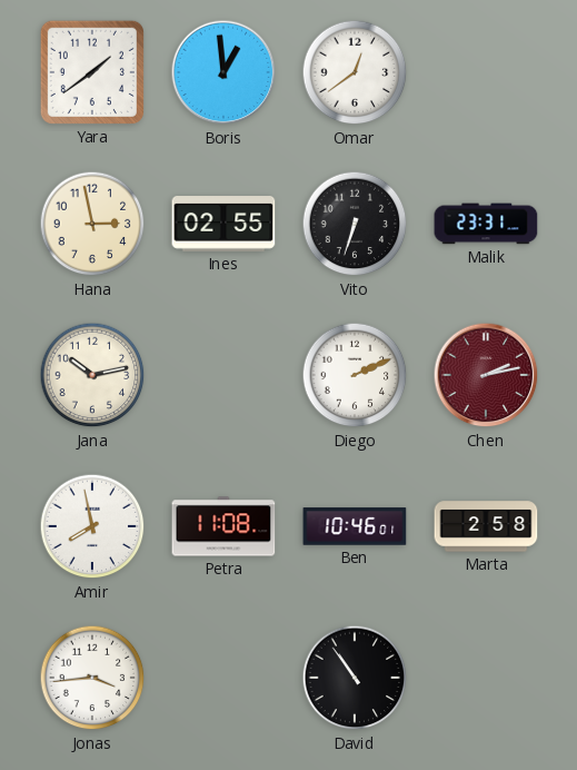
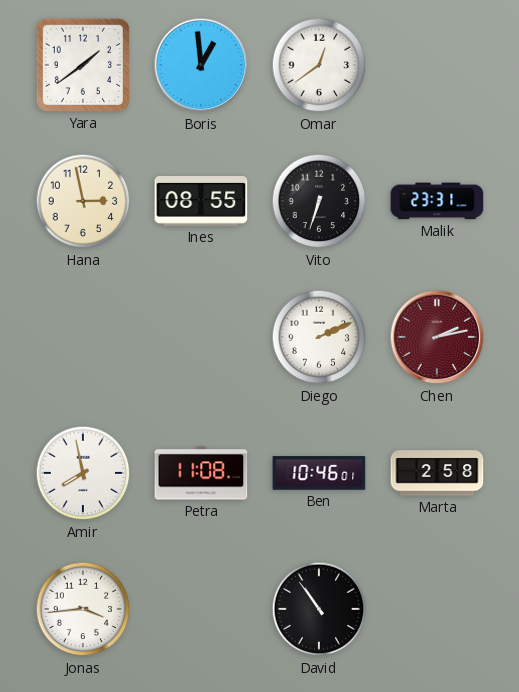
Ines: 02:55 -> 08:55
Jana: 10:13 -> none
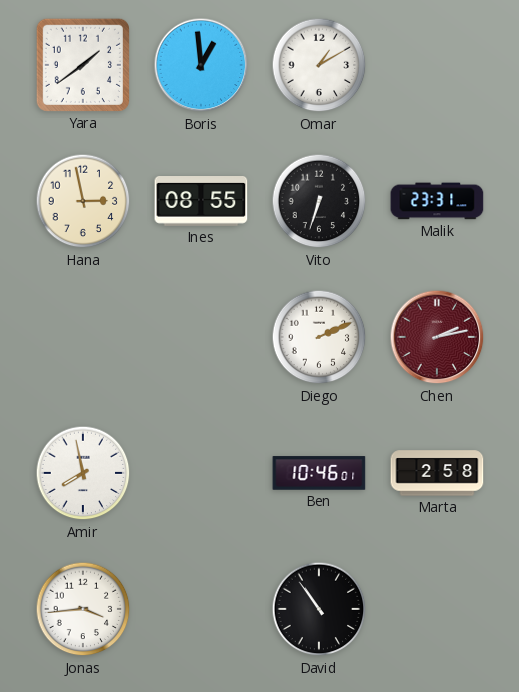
Omar: 12:39 -> 1:10
Petra: 11:08 -> none
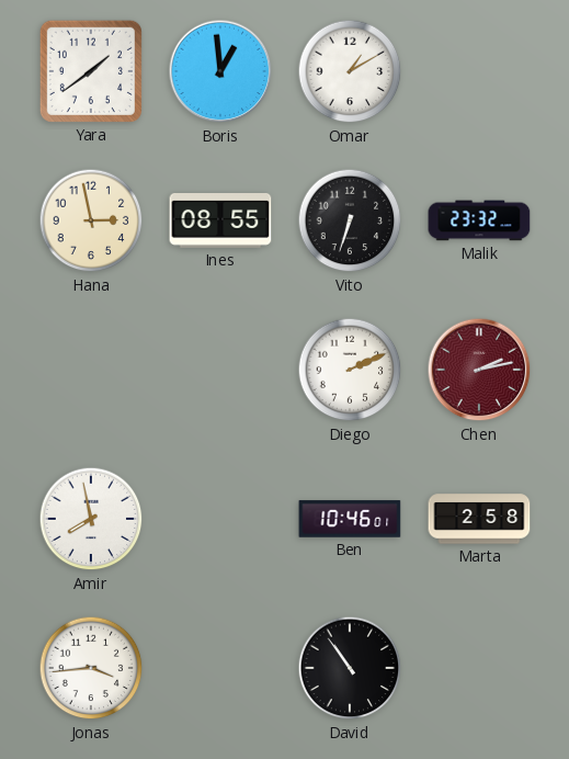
Malik: 23:31 -> 23:32
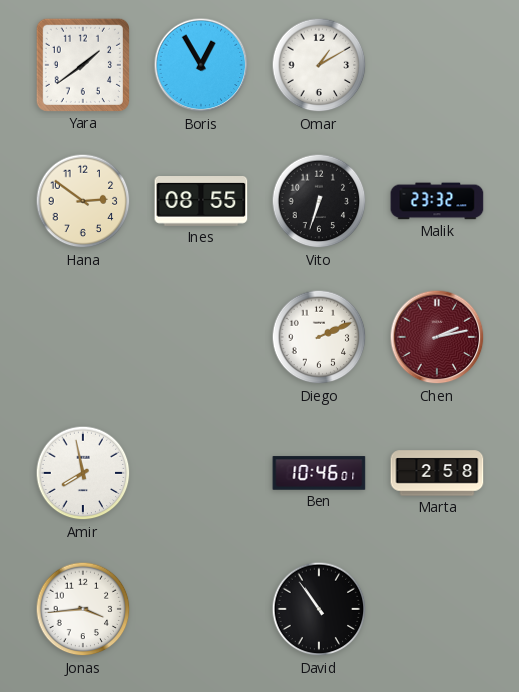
Boris: 12:59 -> 12:55
Hana: 2:58 -> 2:51
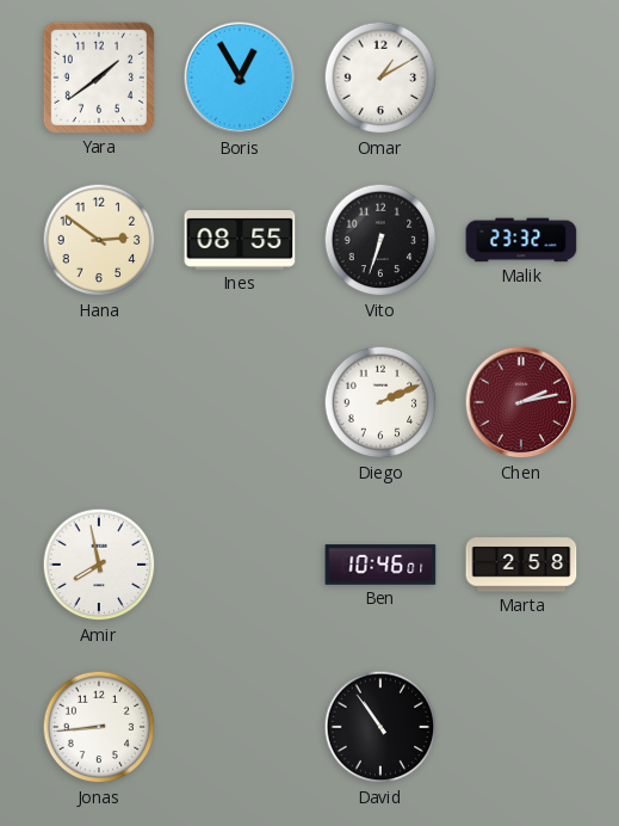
Jonas: 3:44 -> 8:44
